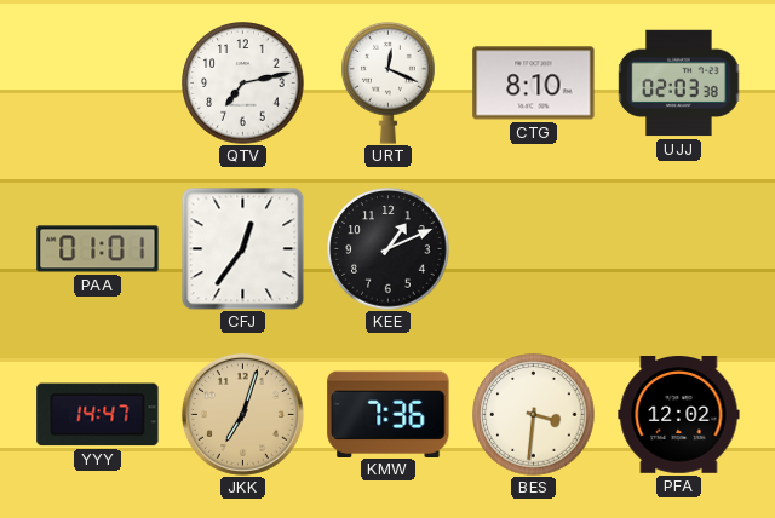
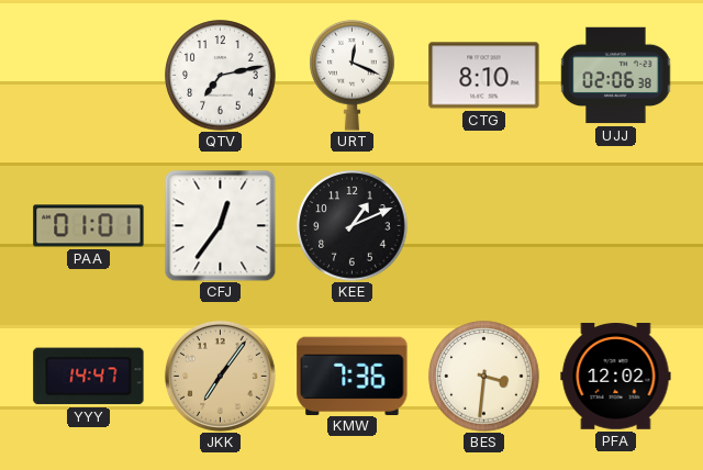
UJJ: 02:03 -> 02:06
JKK: 7:03 -> 7:06
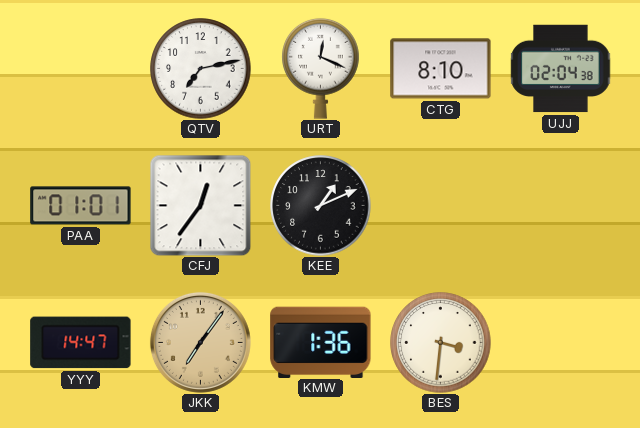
UJJ: 02:06 -> 02:04
KMW: 7:36 -> 1:36
PFA: 12:02 -> none
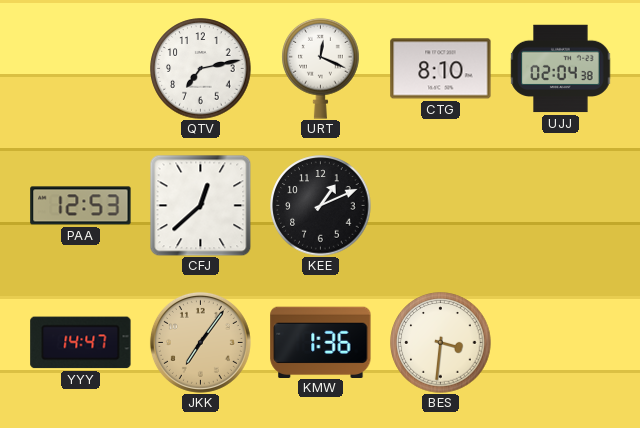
PAA: 01:01 -> 12:53
CFJ: 12:36 -> 12:38
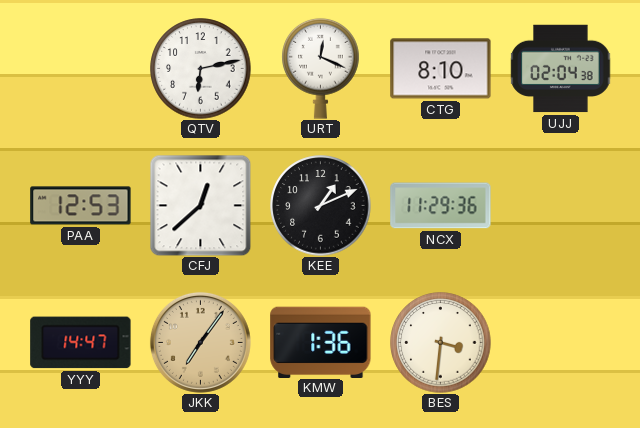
QTV: 7:13 -> 6:13
NCX: none -> 11:29
